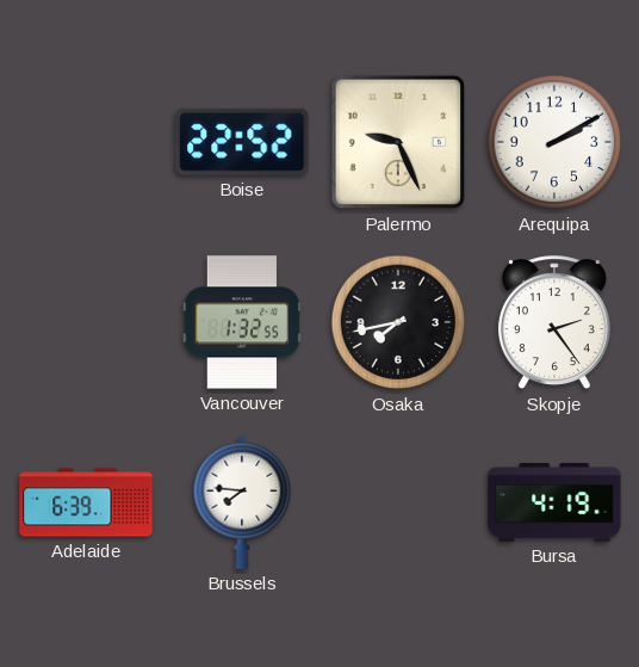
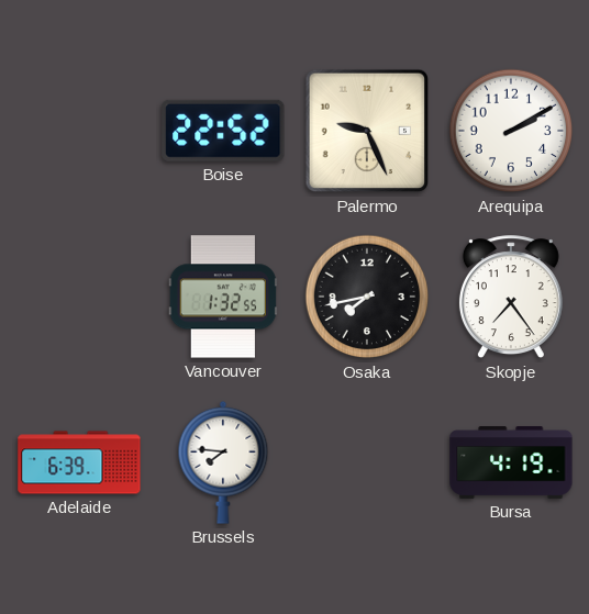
Skopje: 2:24 -> 7:24
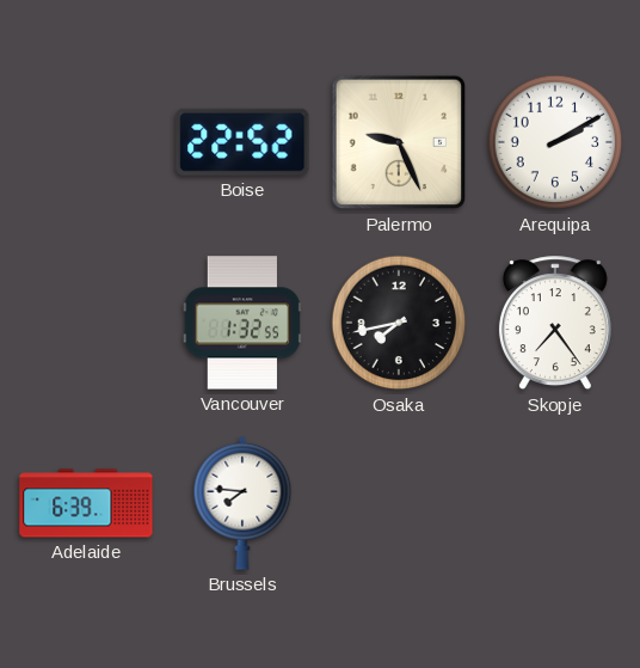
Bursa: 4:19 -> none
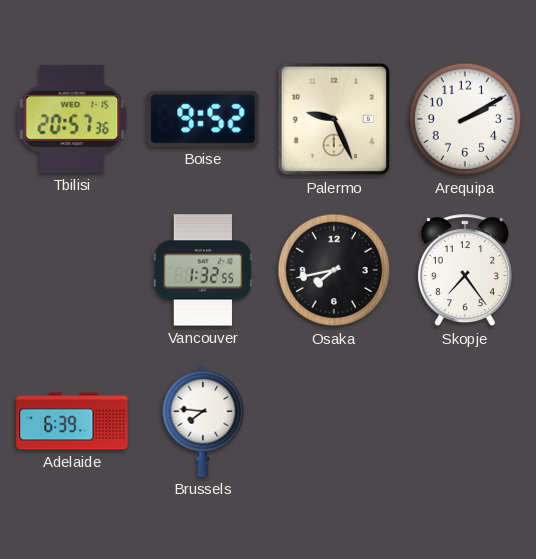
Tbilisi: none -> 20:57
Boise: 22:52 -> 9:52
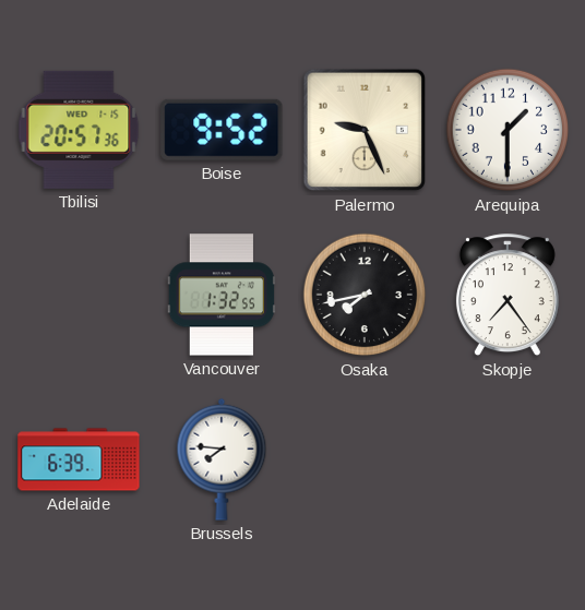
Arequipa: 2:10 -> 1:30
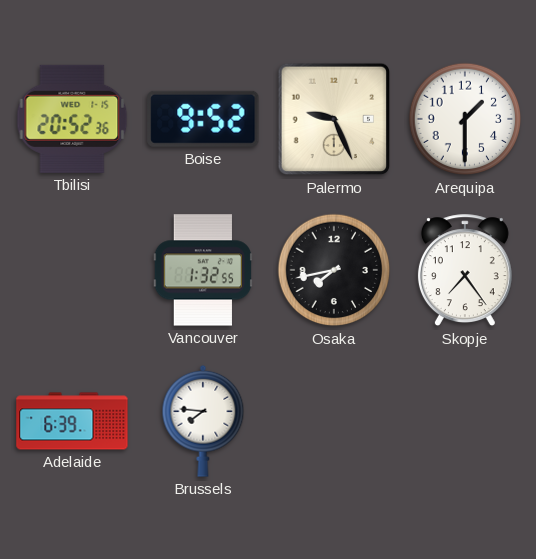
Tbilisi: 20:57 -> 20:52
